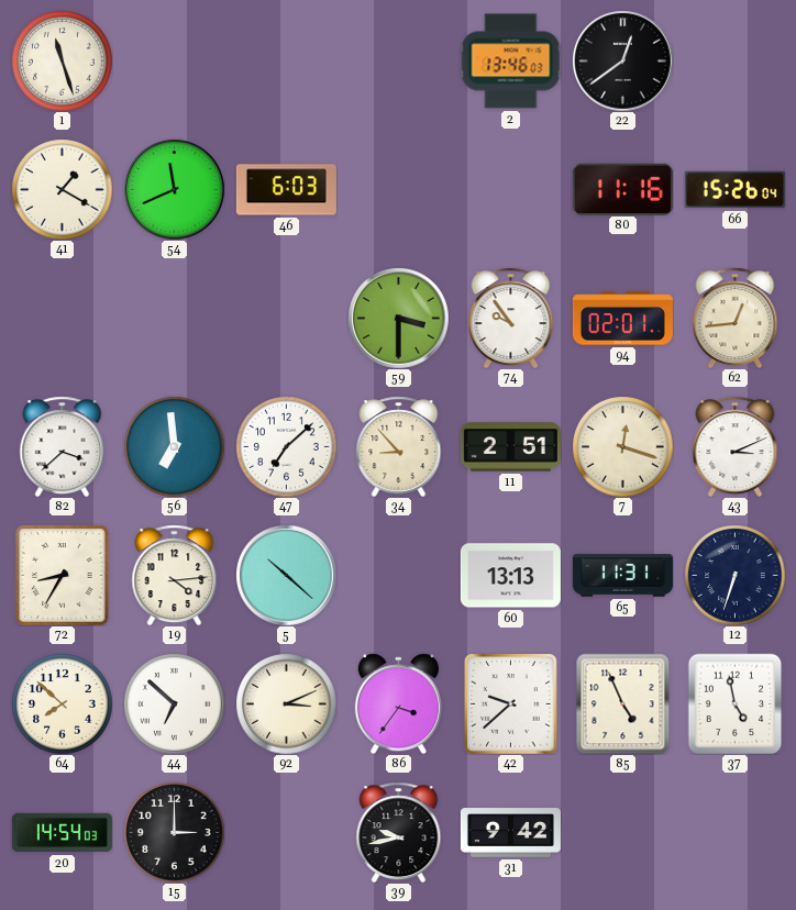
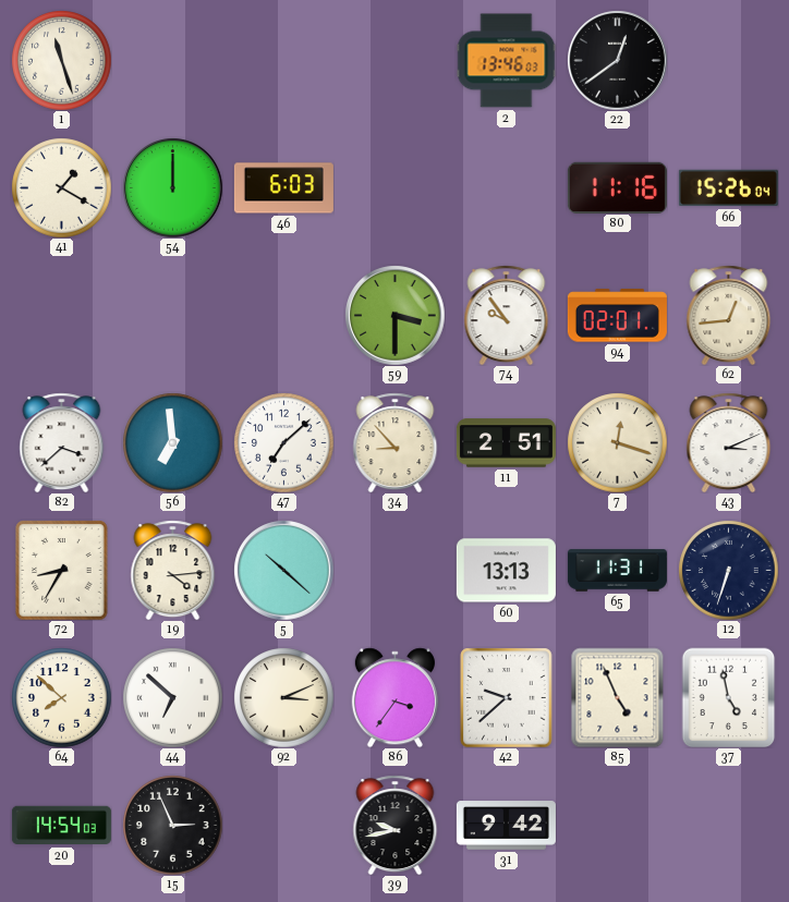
54: 11:41 -> 12:00
15: 3:00 -> 2:56
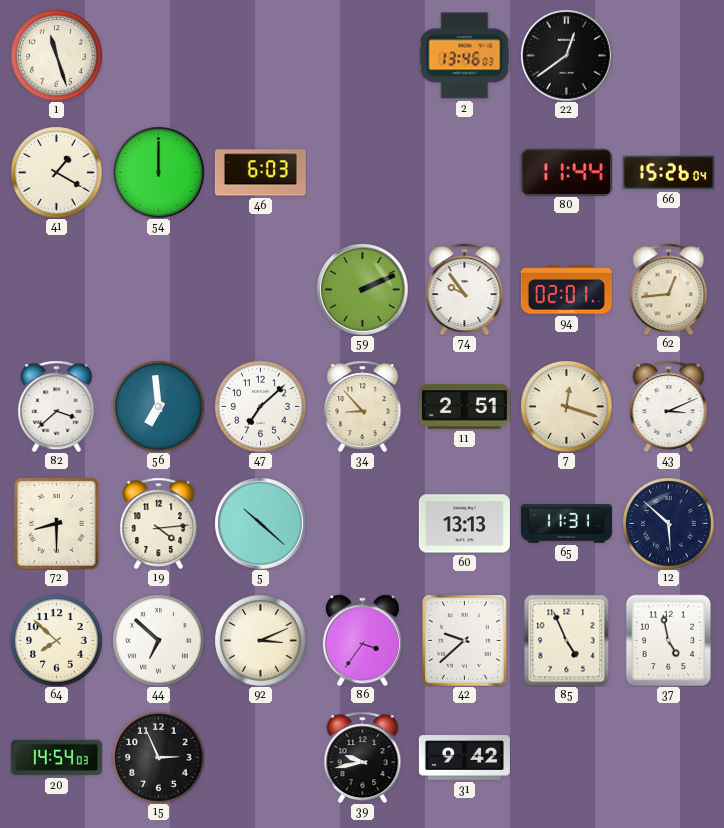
80: 11:16 -> 11:44
59: 3:30 -> 2:11
72: 8:35 -> 8:30
12: 6:33 -> 5:52
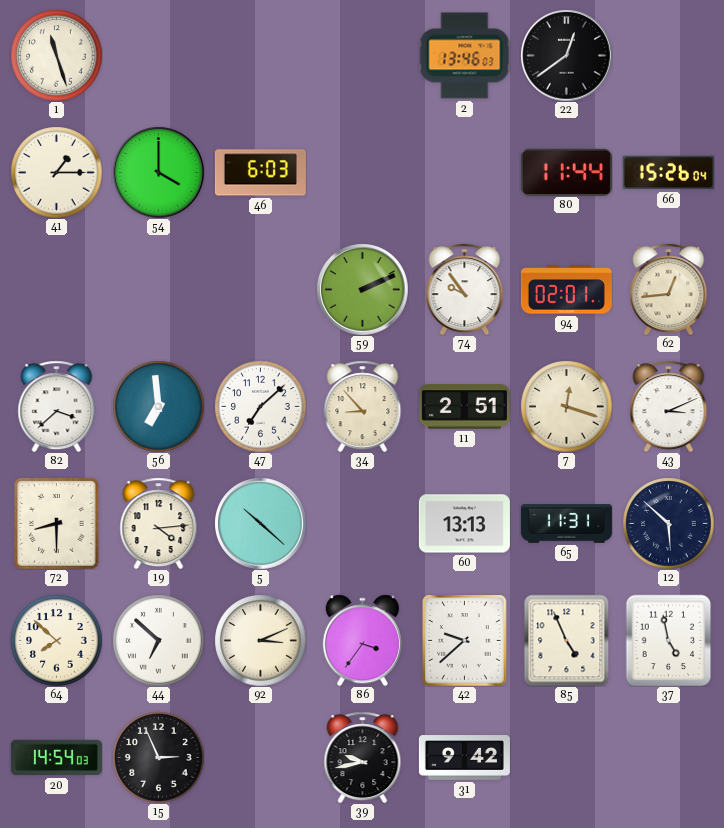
41: 1:20 -> 1:15
54: 12:00 -> 4:00
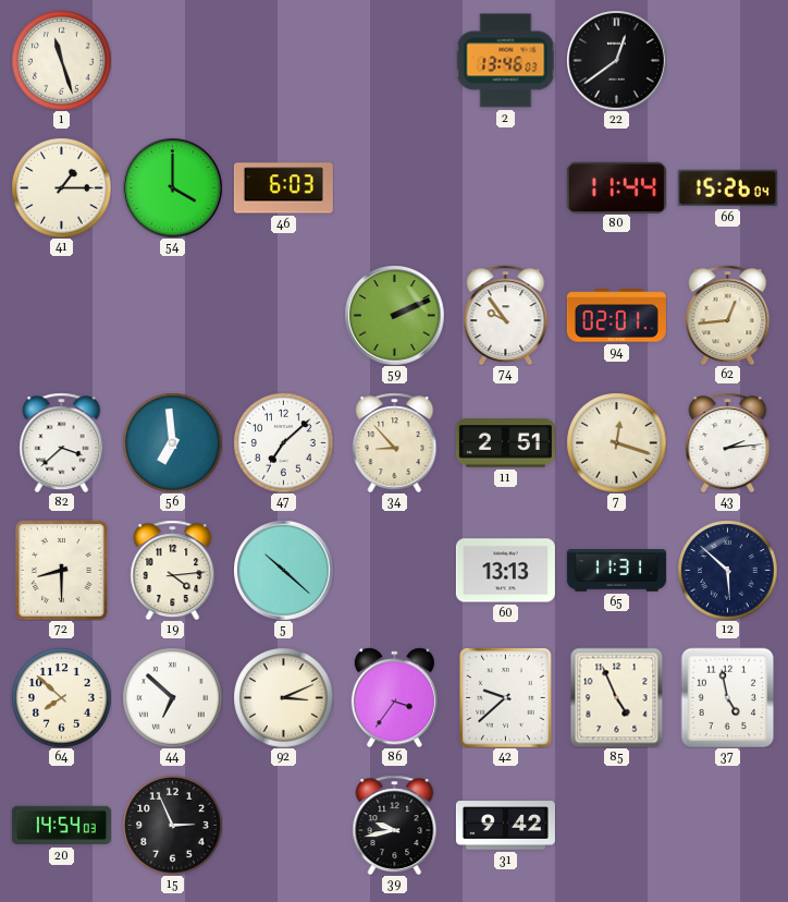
43: 3:11 -> 2:14
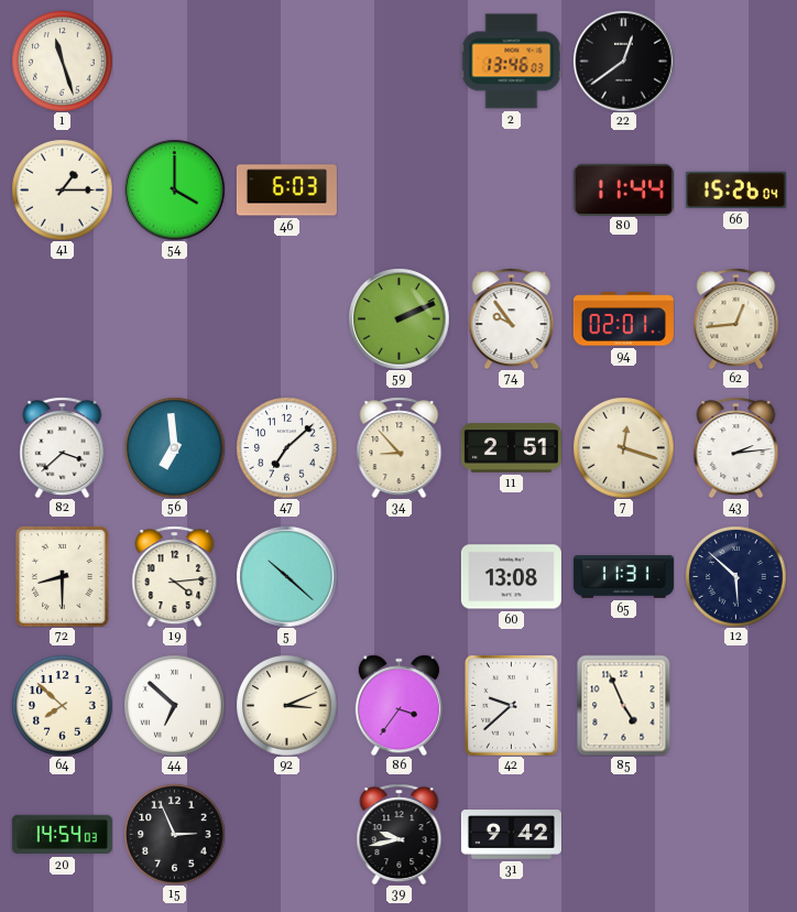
60: 13:13 -> 13:08
37: 4:58 -> none
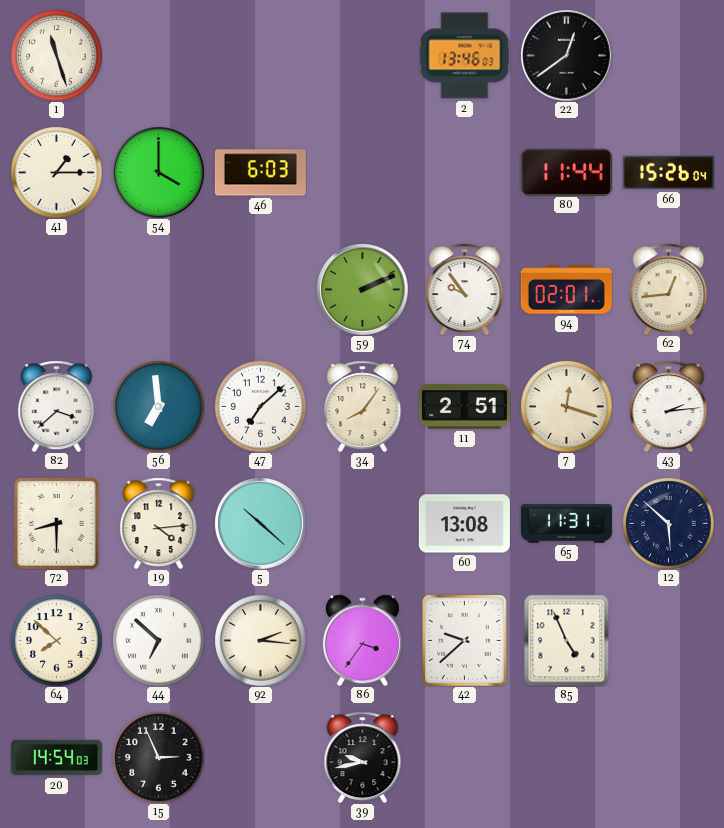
34: 8:53 -> 8:06
92: 3:11 -> 2:16
31: 9:42 -> none
